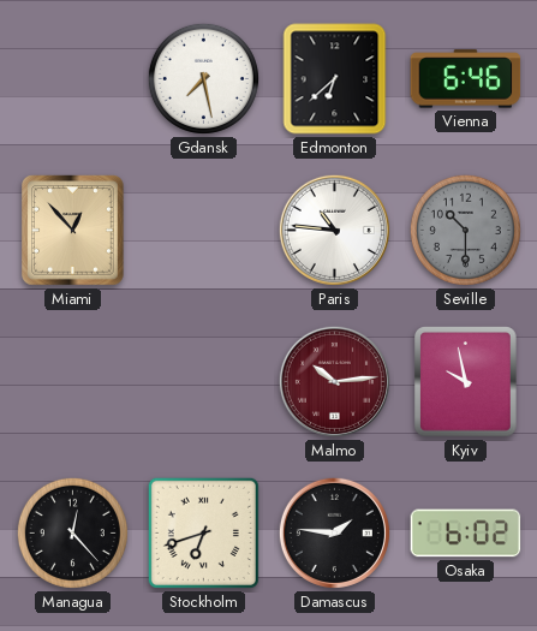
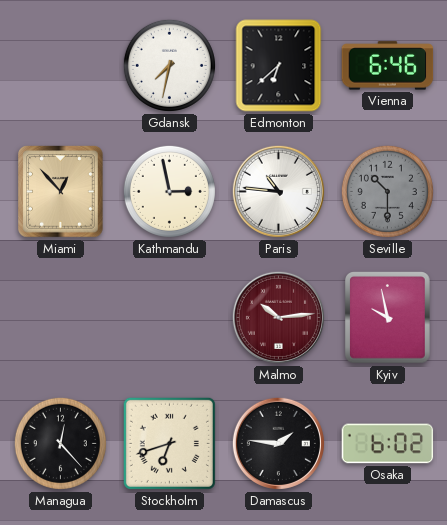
Gdansk: 7:28 -> 7:32
Kathmandu: none -> 2:58
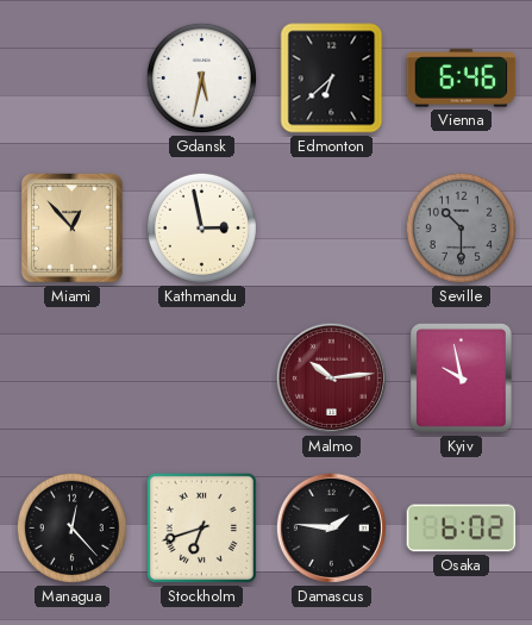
Gdansk: 7:32 -> 5:32
Paris: 10:46 -> none
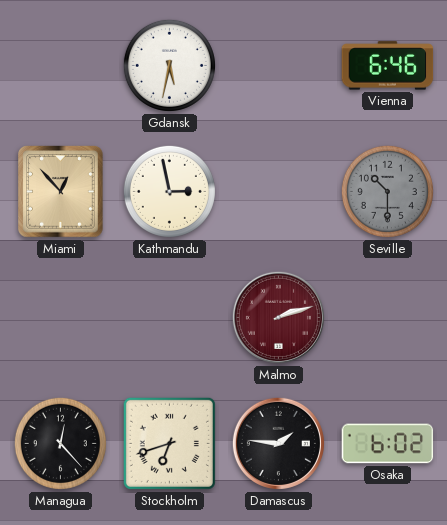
Edmonton: 6:38 -> none
Malmo: 10:14 -> 2:12
Kyiv: 9:58 -> none
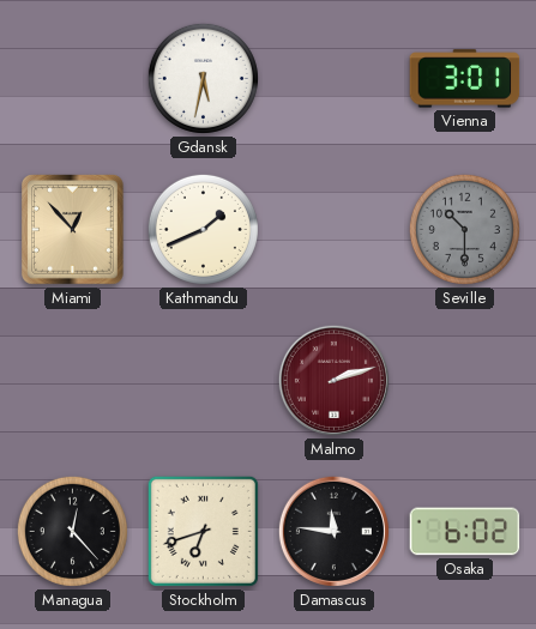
Vienna: 6:46 -> 3:01
Kathmandu: 2:58 -> 1:41
Damascus: 1:46 -> 11:46
